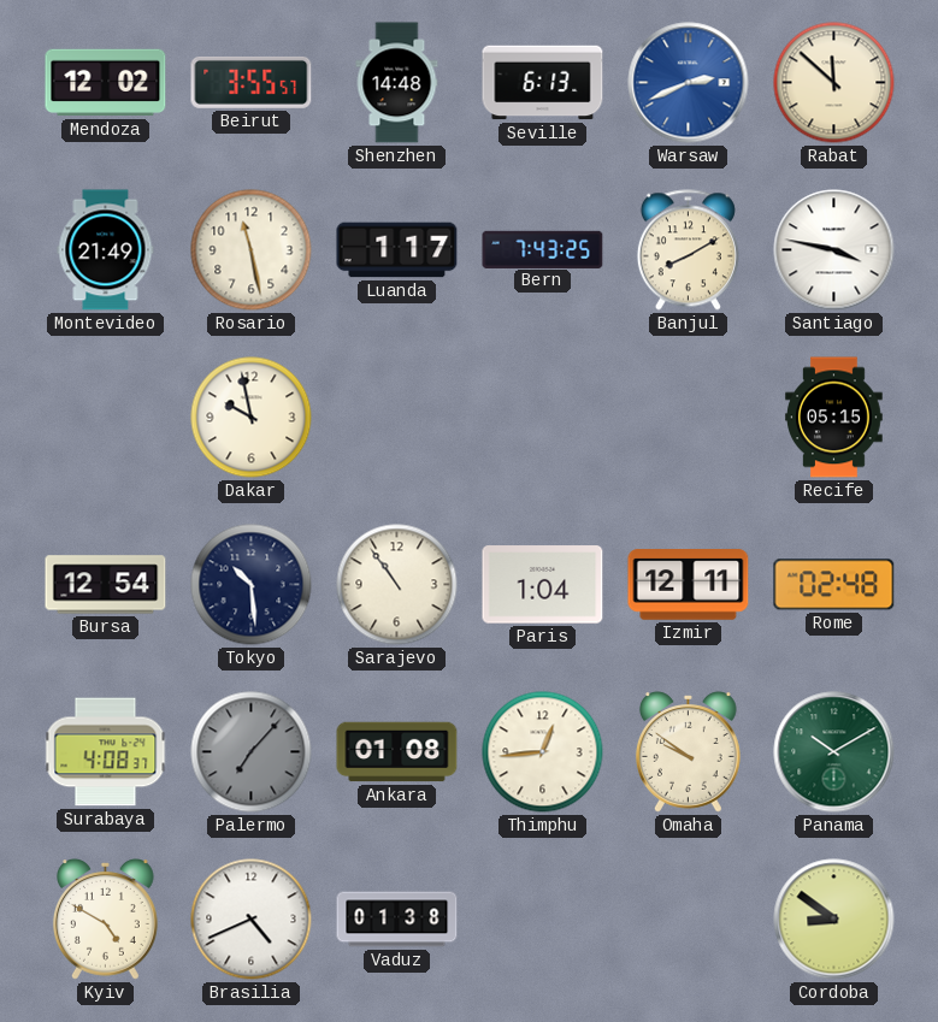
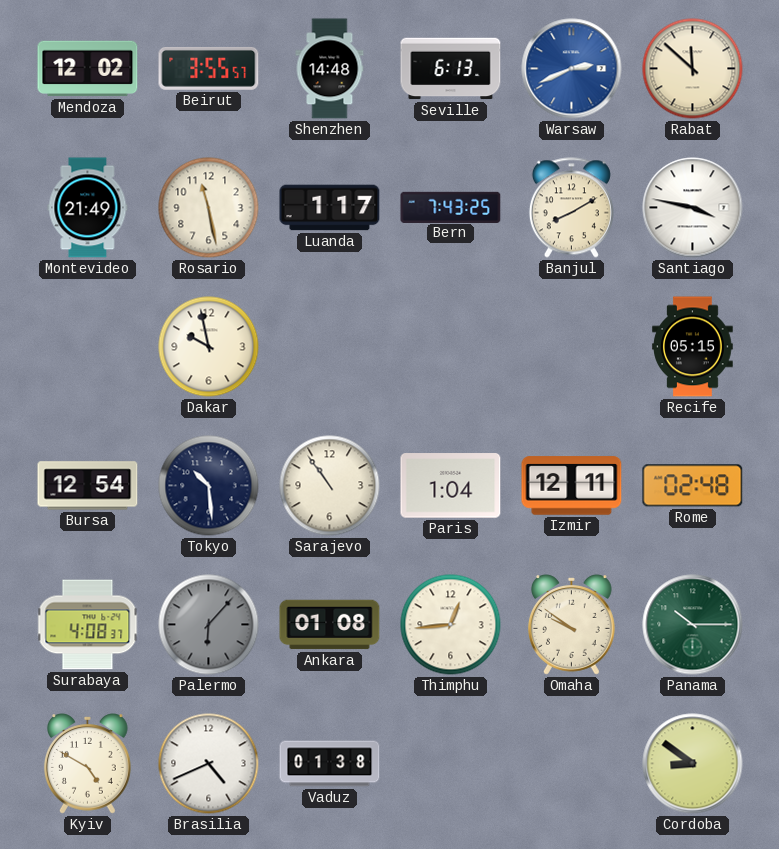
Palermo: 7:07 -> 6:07
Panama: 10:10 -> 10:15
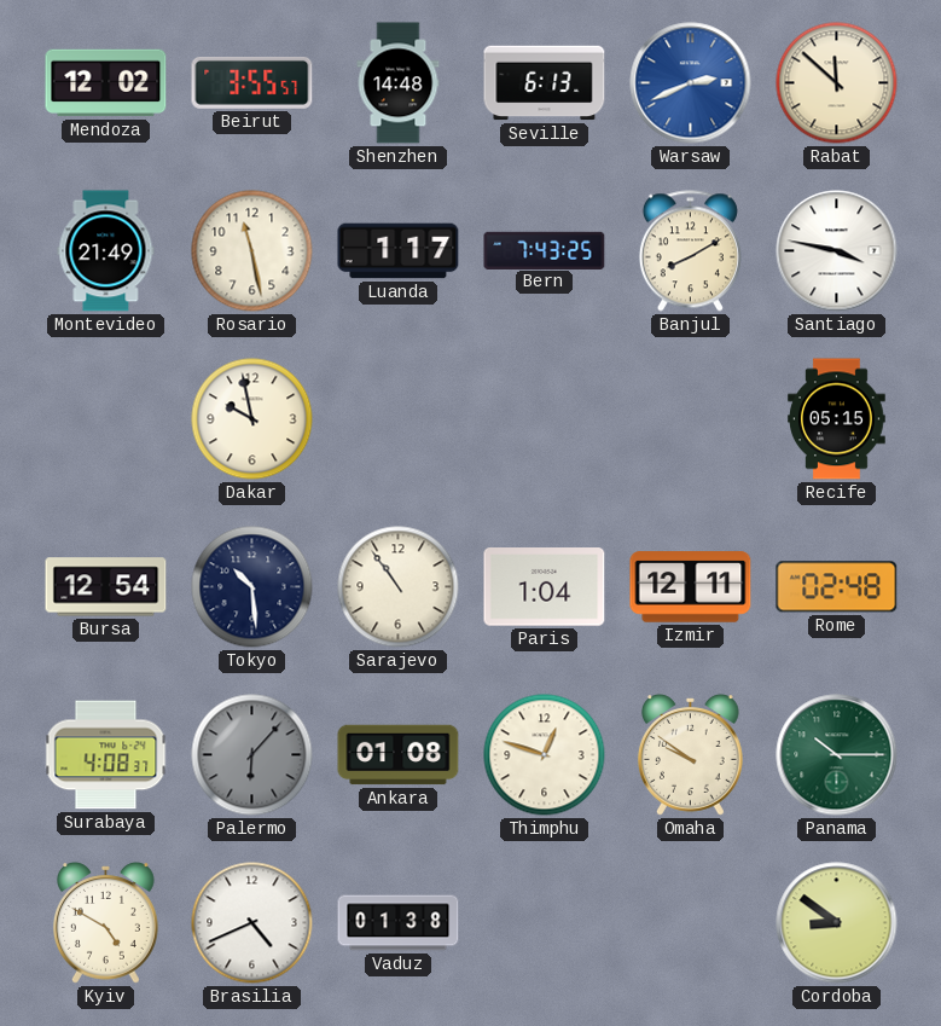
Thimphu: 12:44 -> 12:48
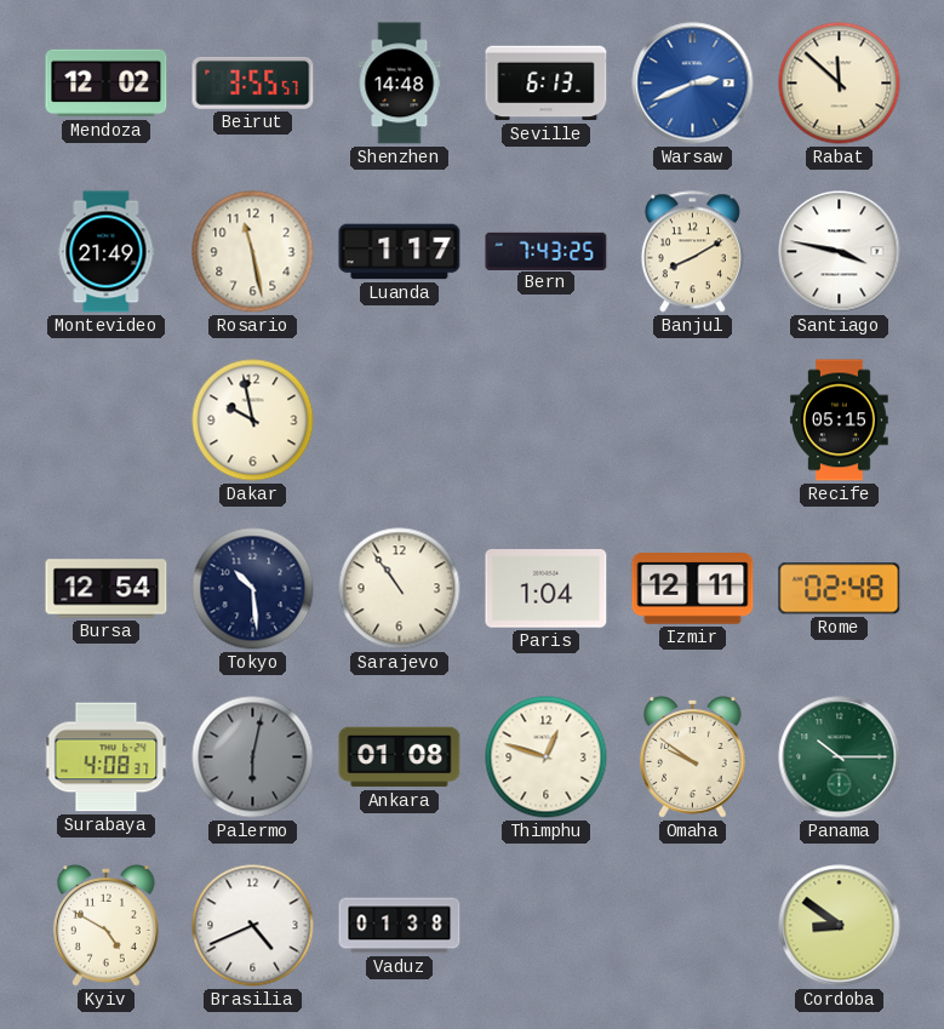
Palermo: 6:07 -> 6:02
